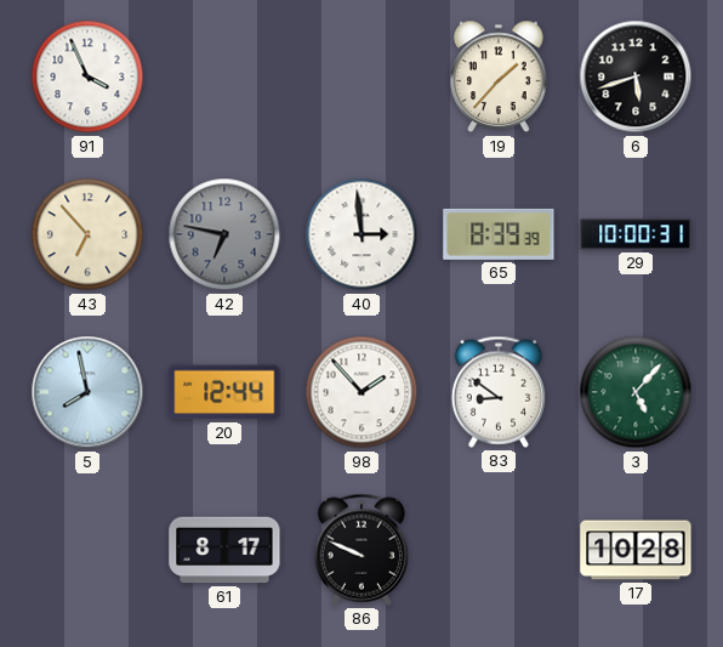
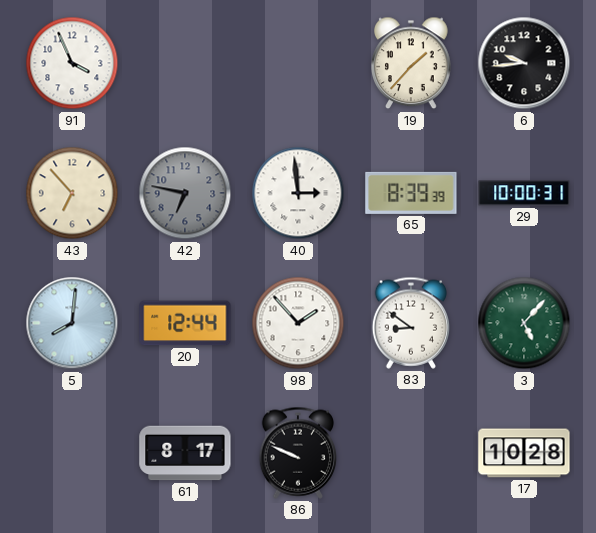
6: 5:42 -> 9:44
5: 7:58 -> 8:01
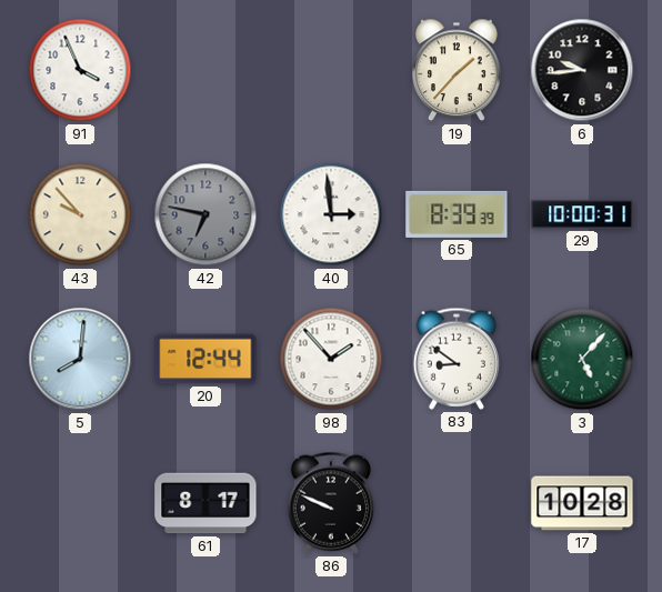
43: 6:53 -> 9:53
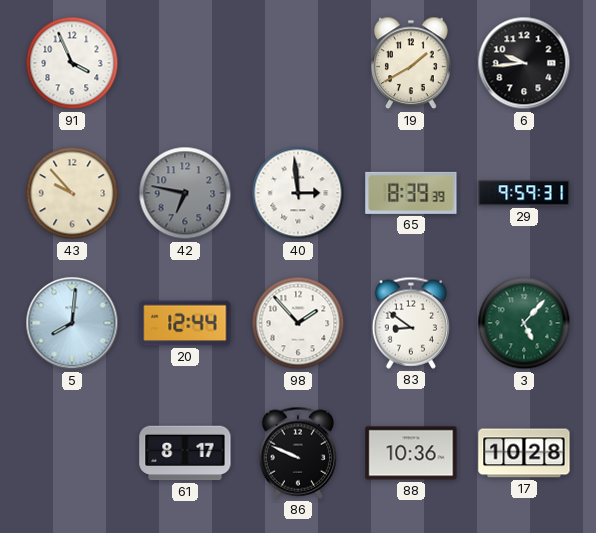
19: 1:37 -> 1:40
29: 10:00 -> 9:59
88: none -> 10:36
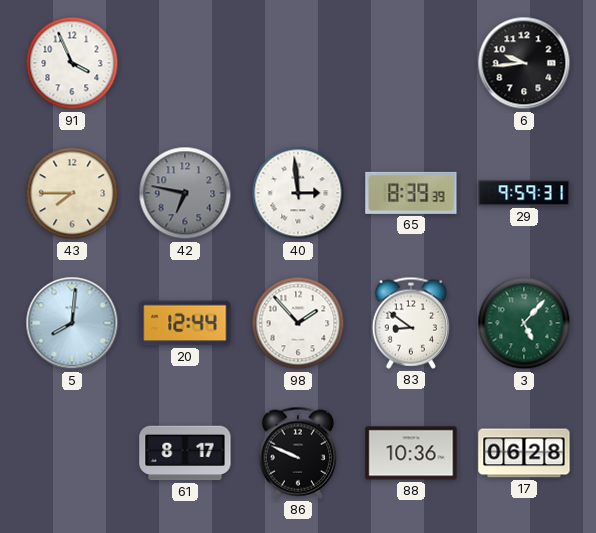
19: 1:40 -> none
43: 9:53 -> 7:45
17: 10:28 -> 06:28
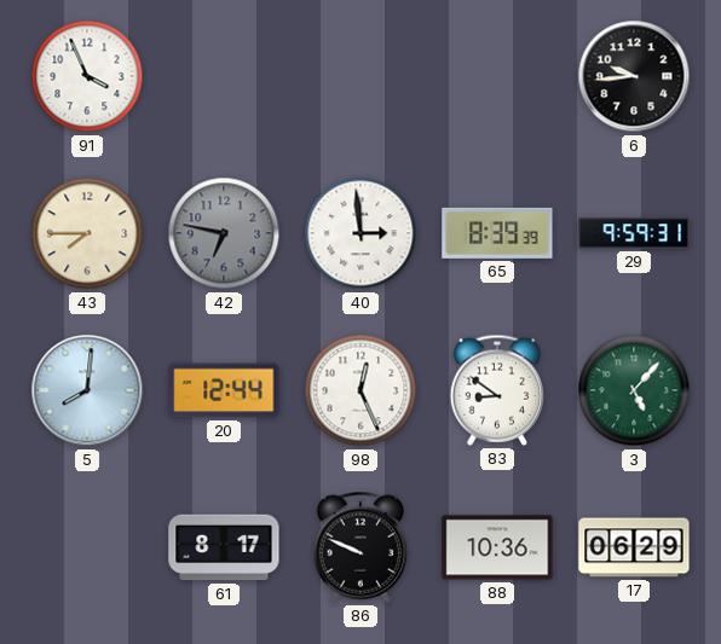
98: 1:53 -> 12:26
17: 06:28 -> 06:29
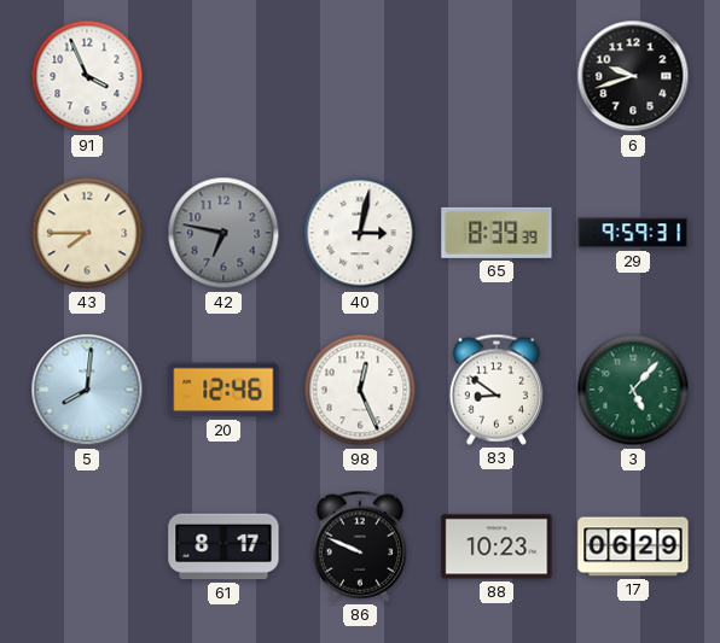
6: 9:44 -> 9:42
40: 2:59 -> 3:02
20: 12:44 -> 12:46
88: 10:36 -> 10:23
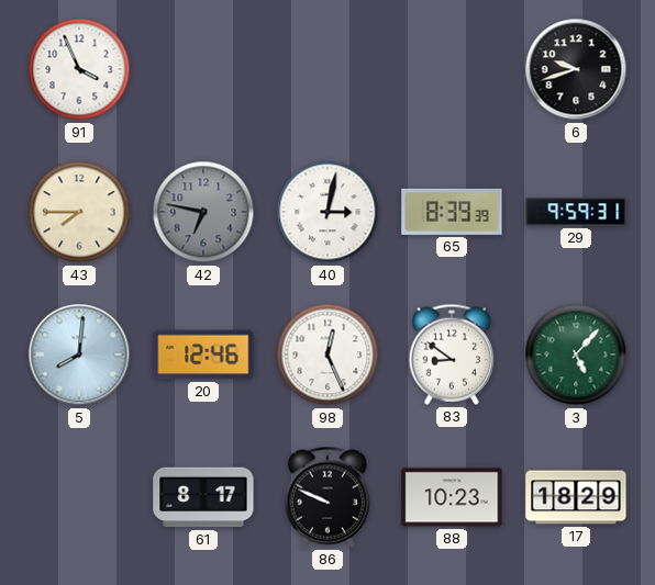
17: 06:29 -> 18:29
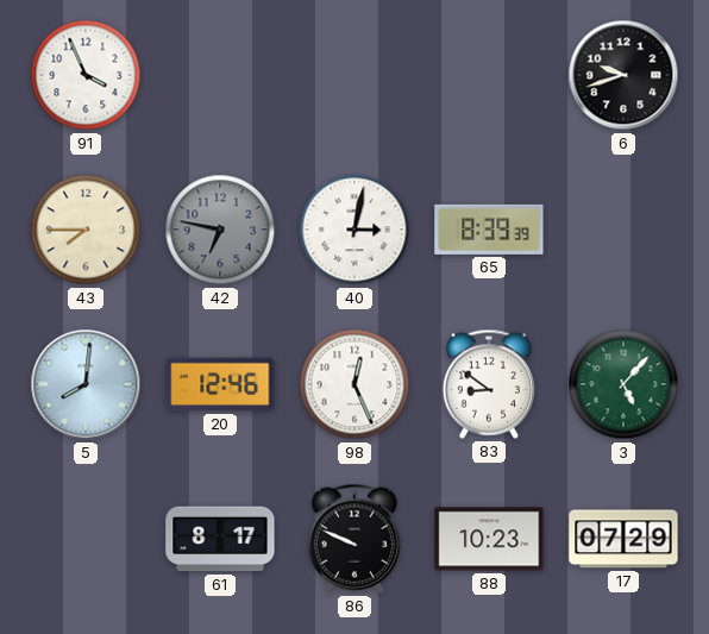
29: 9:59 -> none
17: 18:29 -> 07:29
